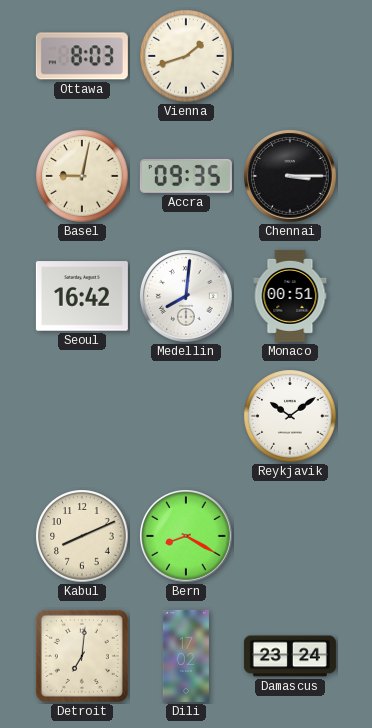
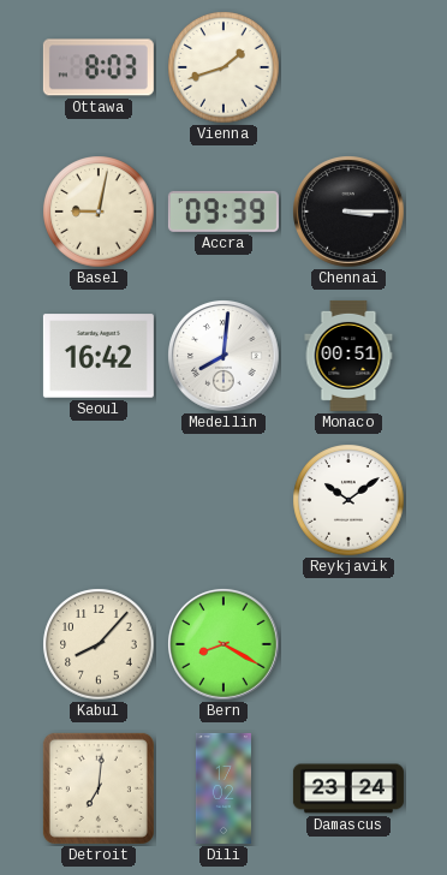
Accra: 09:35 -> 09:39
Kabul: 8:11 -> 8:07
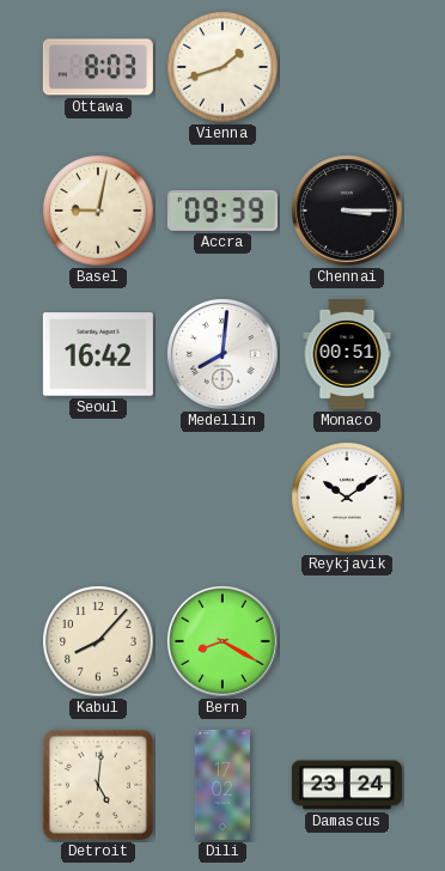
Detroit: 7:01 -> 5:01
